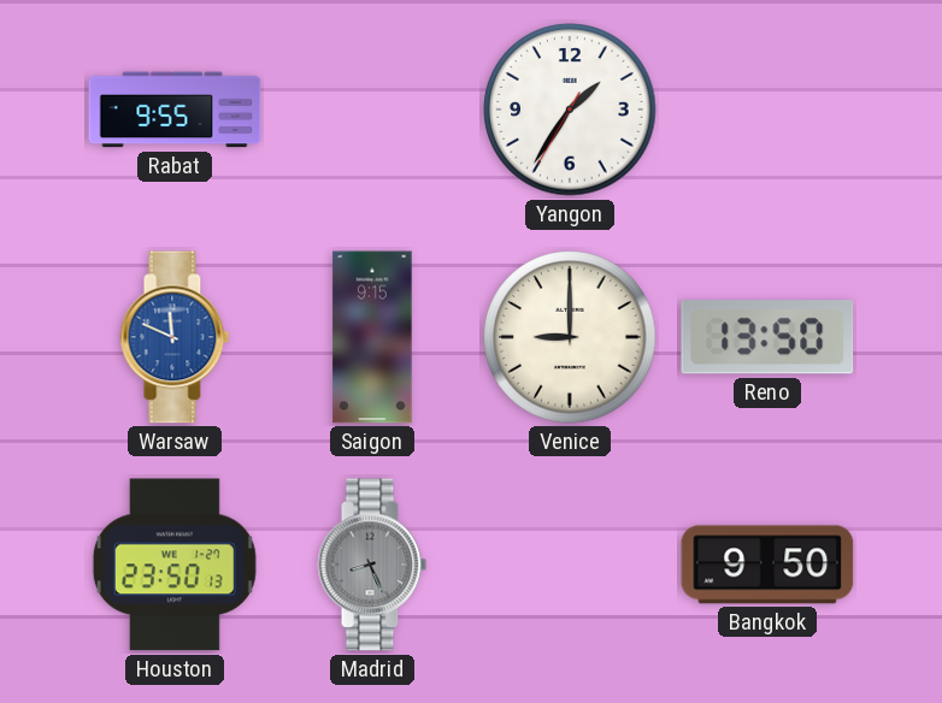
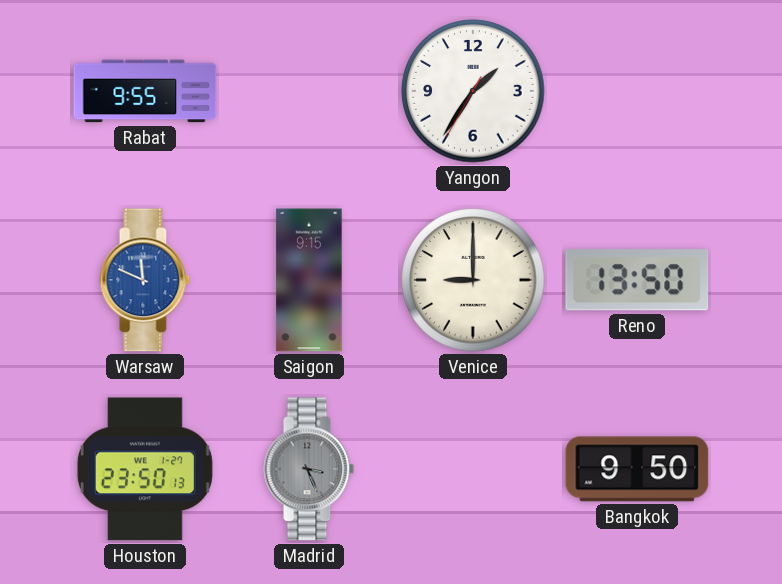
Madrid: 8:26 -> 3:26
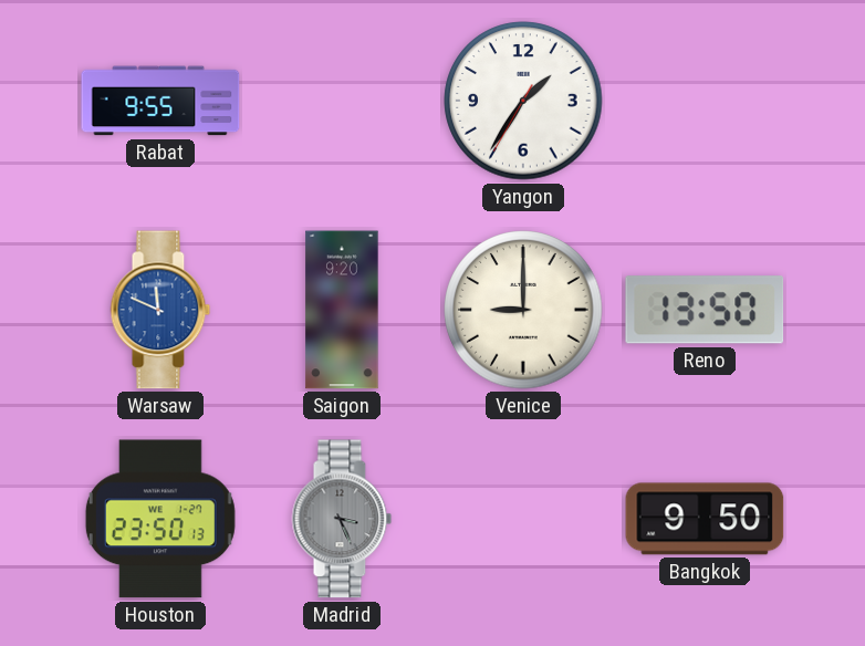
Saigon: 9:15 -> 9:20
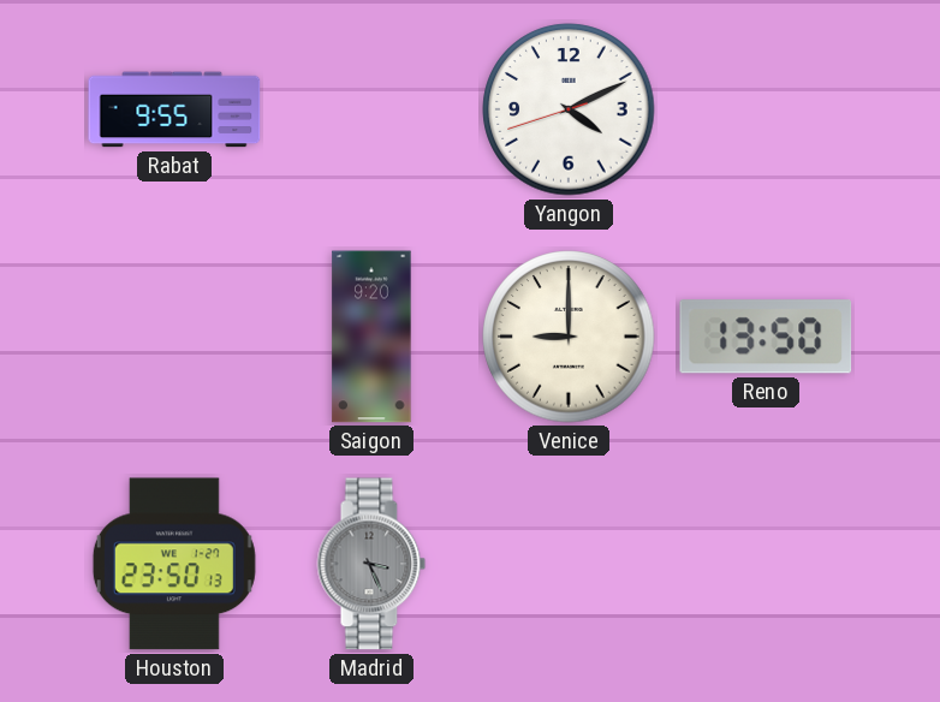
Yangon: 1:35 -> 4:10
Warsaw: 11:49 -> none
Bangkok: 9:50 -> none
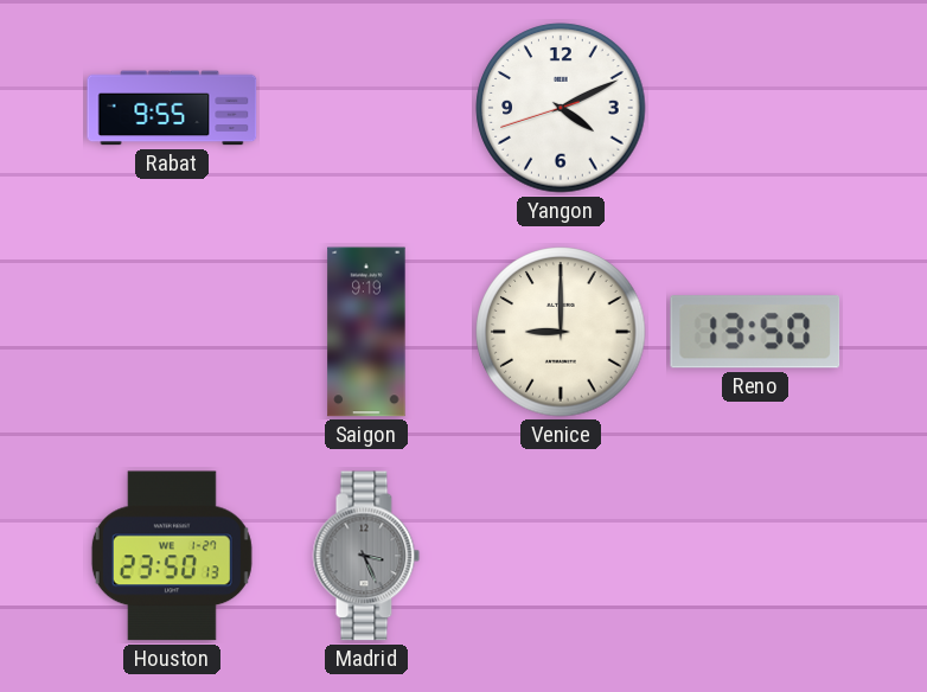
Saigon: 9:20 -> 9:19
